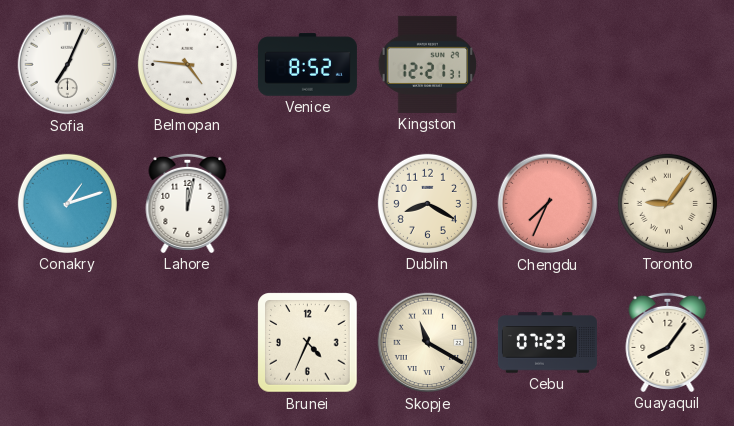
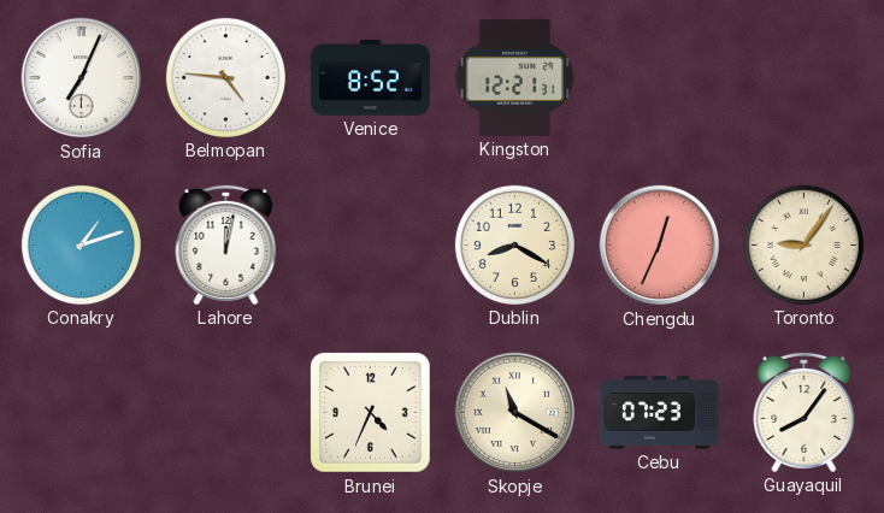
Chengdu: 7:34 -> 12:34
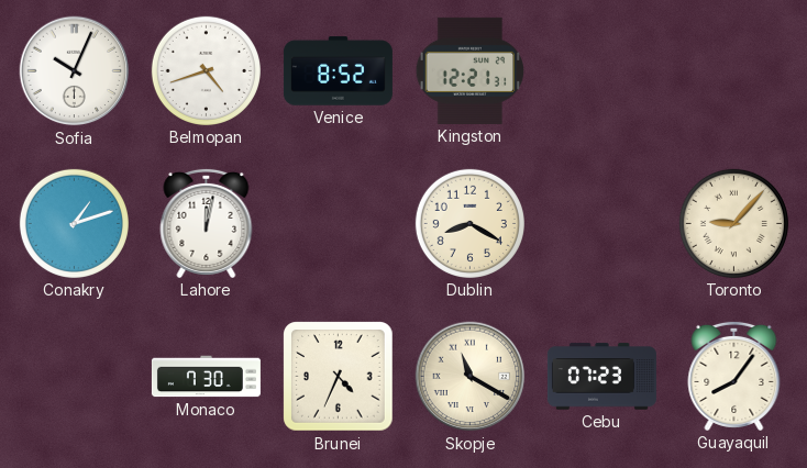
Sofia: 7:04 -> 10:04
Belmopan: 4:46 -> 4:42
Chengdu: 12:34 -> none
Toronto: 9:06 -> 9:07
Monaco: none -> 7:30
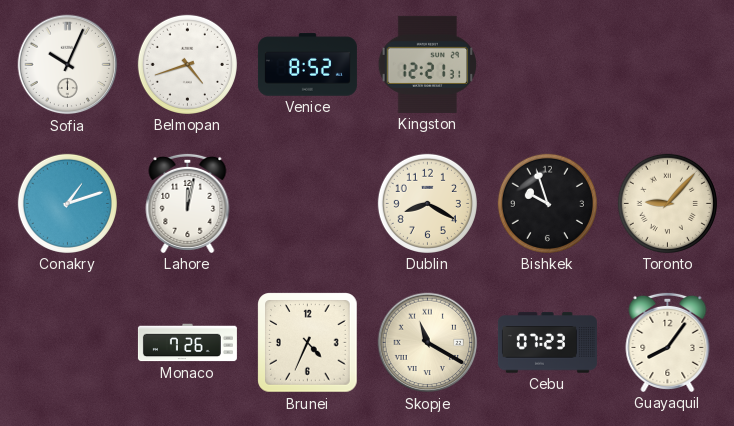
Bishkek: none -> 9:57
Monaco: 7:30 -> 7:26
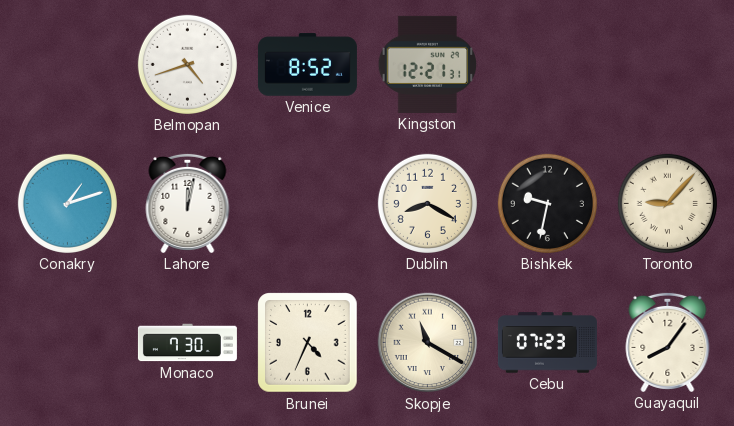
Sofia: 10:04 -> none
Bishkek: 9:57 -> 9:32
Monaco: 7:26 -> 7:30
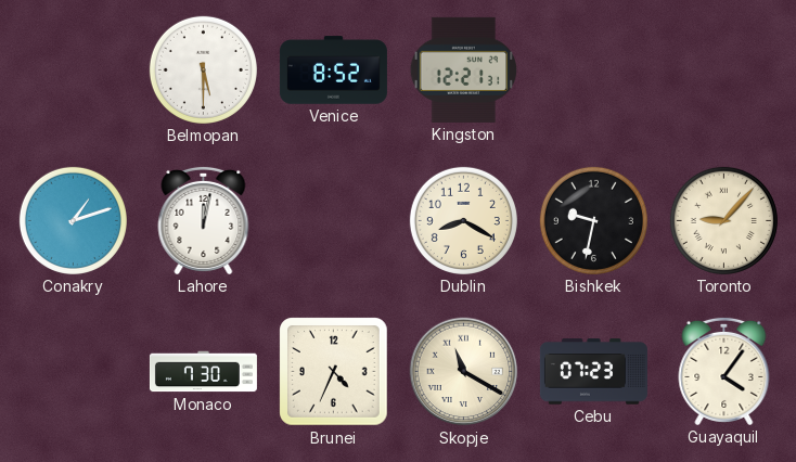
Belmopan: 4:42 -> 5:30
Guayaquil: 8:06 -> 4:06
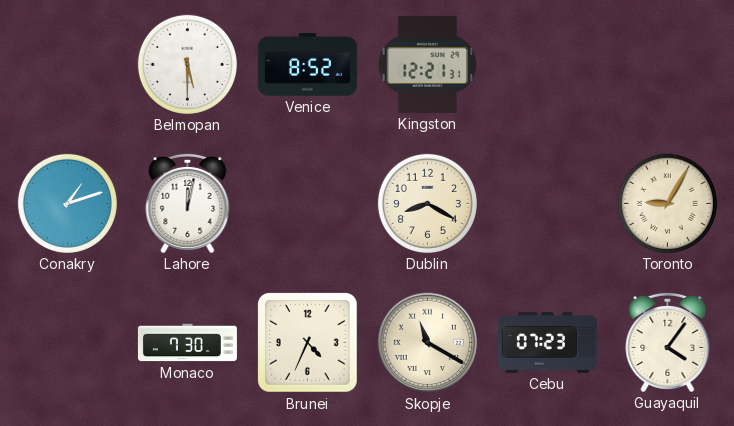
Bishkek: 9:32 -> none
Toronto: 9:07 -> 9:05
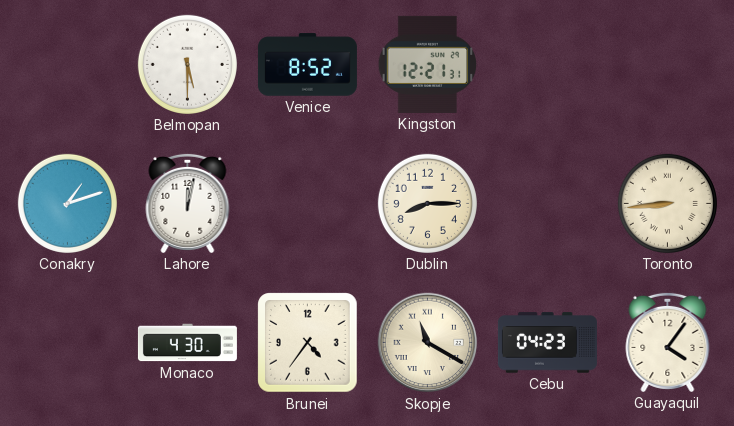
Dublin: 8:20 -> 8:15
Toronto: 9:05 -> 8:44
Monaco: 7:30 -> 4:30
Brunei: 4:34 -> 4:36
Cebu: 07:23 -> 04:23
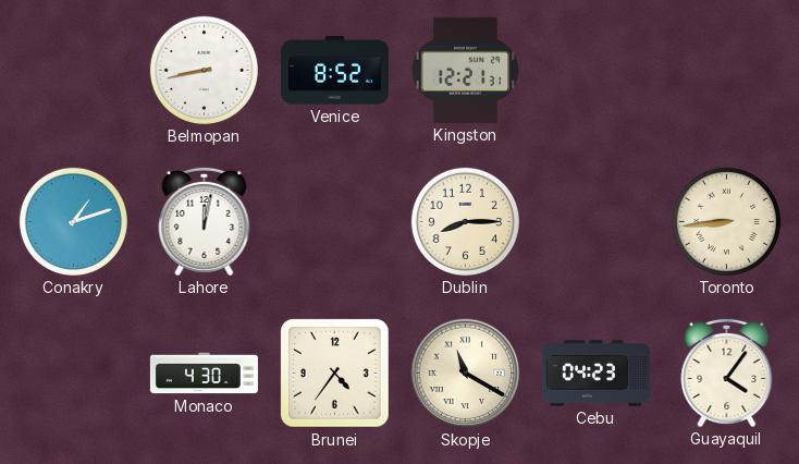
Belmopan: 5:30 -> 8:43
